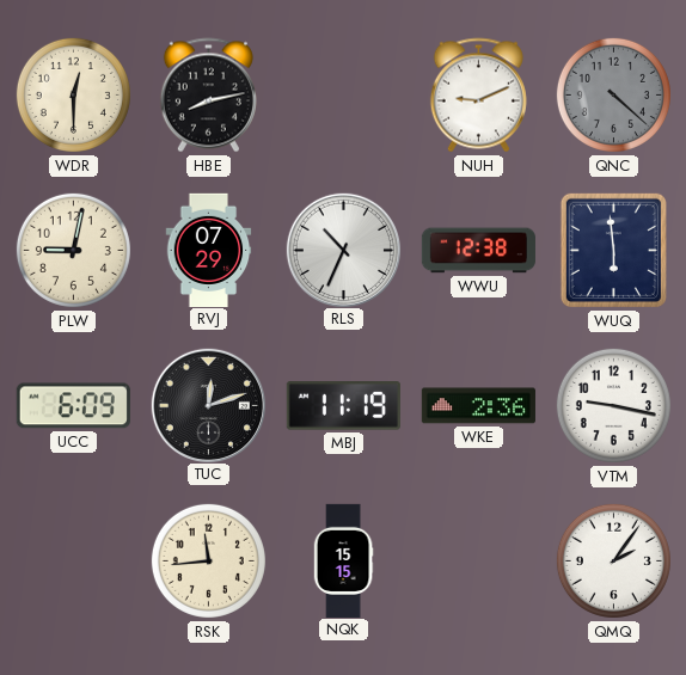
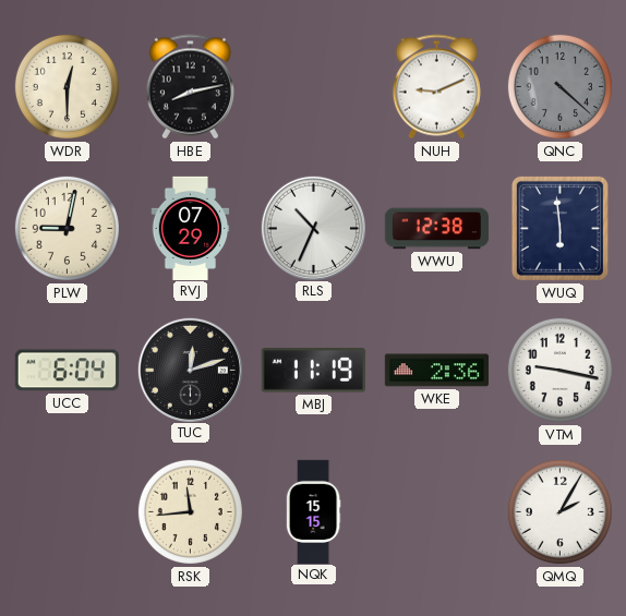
UCC: 6:09 -> 6:04
QMQ: 2:06 -> 2:05
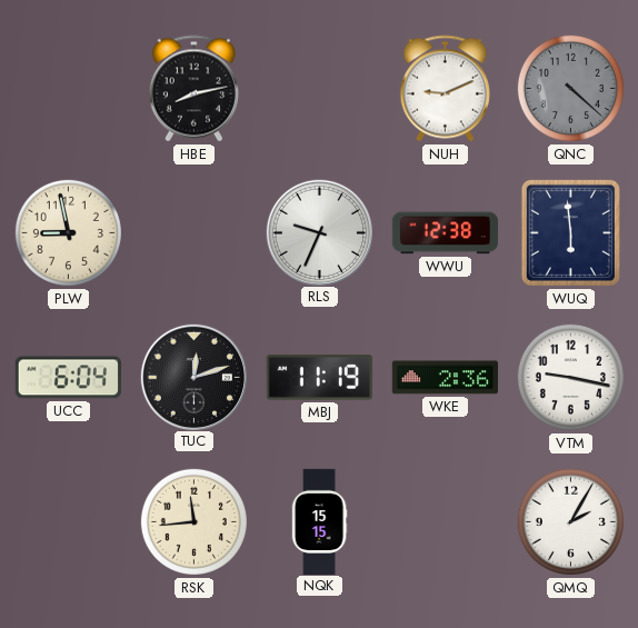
WDR: 12:30 -> none
PLW: 9:02 -> 8:58
RVJ: 07:29 -> none
RLS: 10:34 -> 9:34
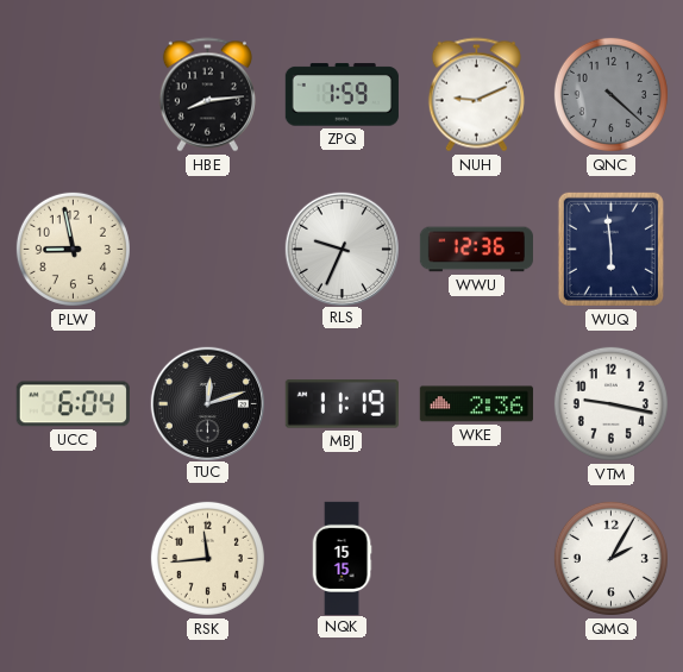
HBE: 8:13 -> 8:14
ZPQ: none -> 1:59
WWU: 12:38 -> 12:36
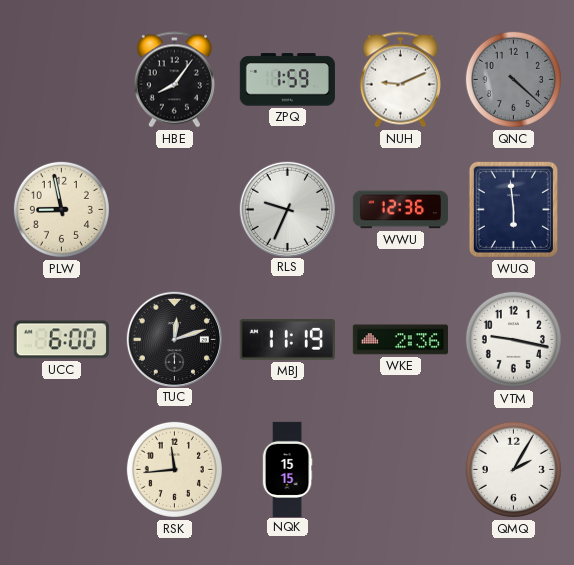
HBE: 8:14 -> 8:06
UCC: 6:04 -> 6:00
